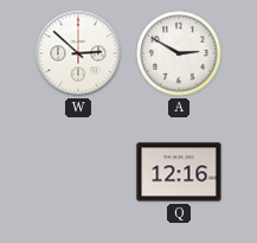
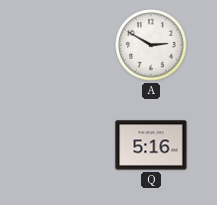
W: 2:52 -> none
Q: 12:16 -> 5:16
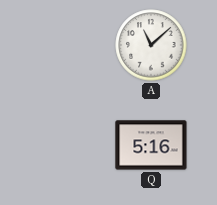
A: 2:50 -> 11:08
